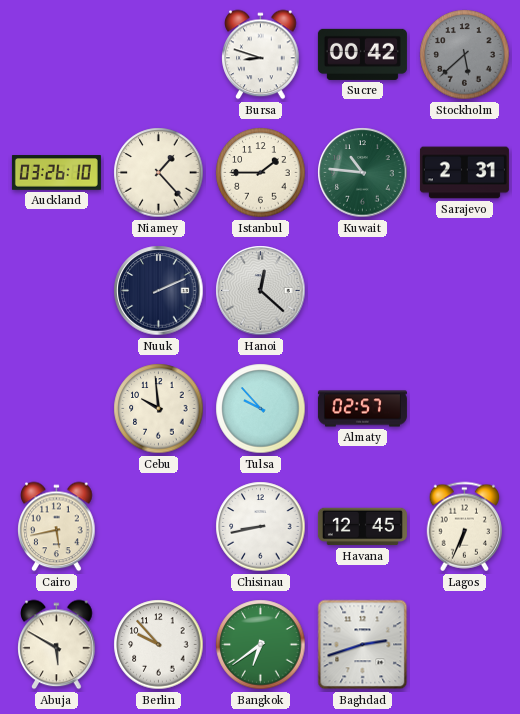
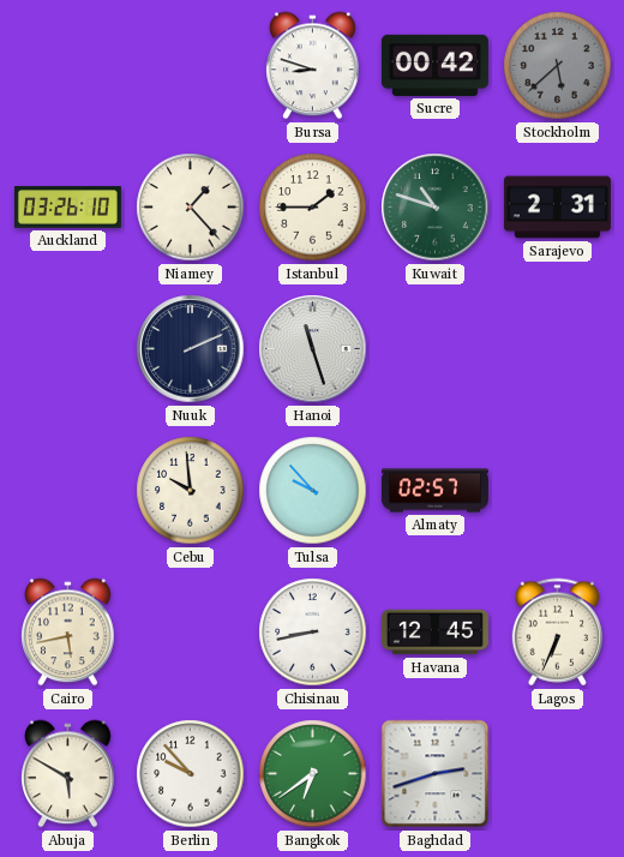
Kuwait: 10:46 -> 10:48
Hanoi: 12:22 -> 11:27
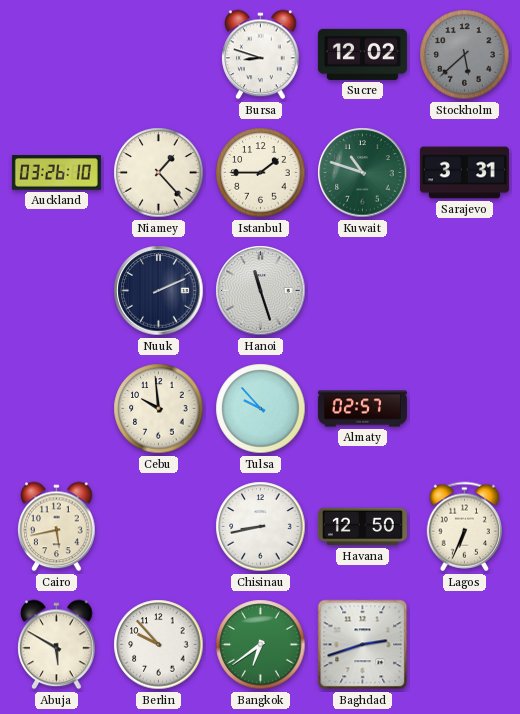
Sucre: 00:42 -> 12:02
Sarajevo: 2:31 -> 3:31
Havana: 12:45 -> 12:50
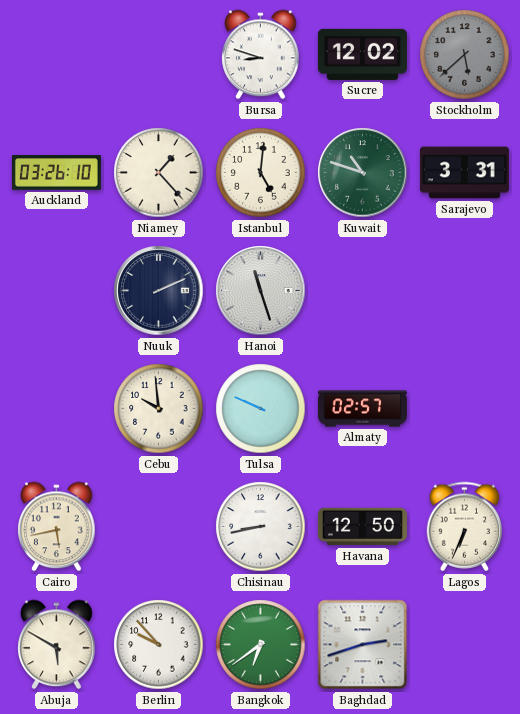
Istanbul: 1:45 -> 5:01
Tulsa: 9:53 -> 9:49
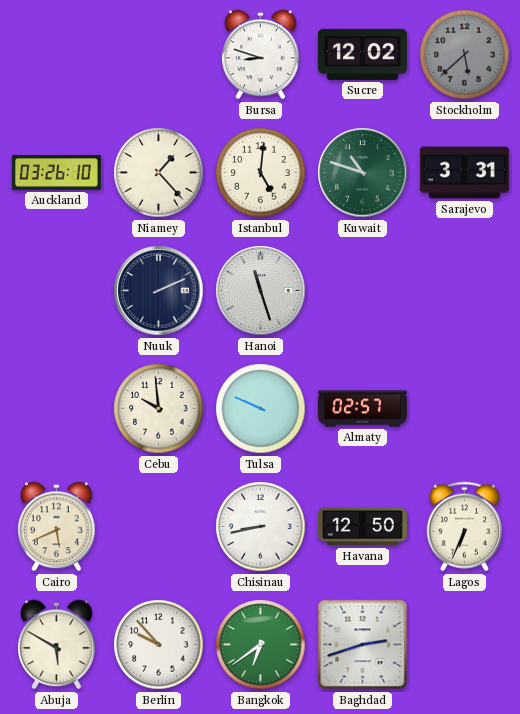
Cairo: 5:43 -> 5:41
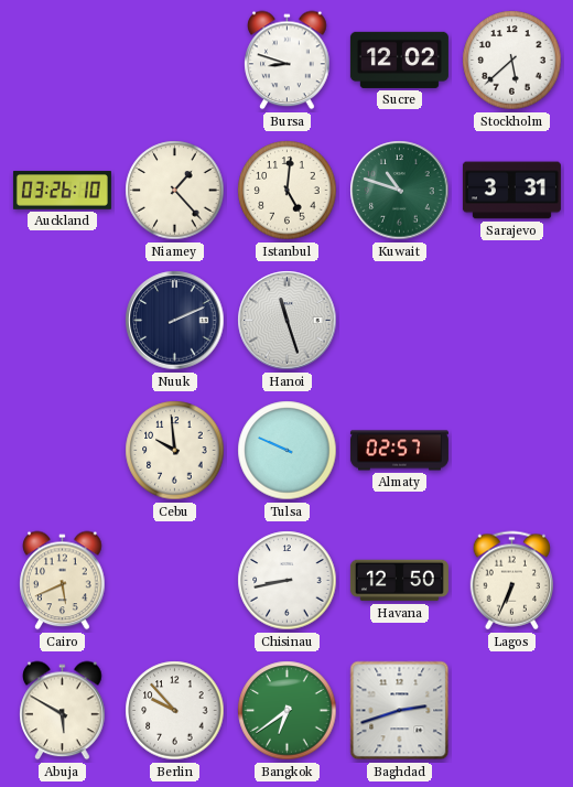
Stockholm dial: grey -> white
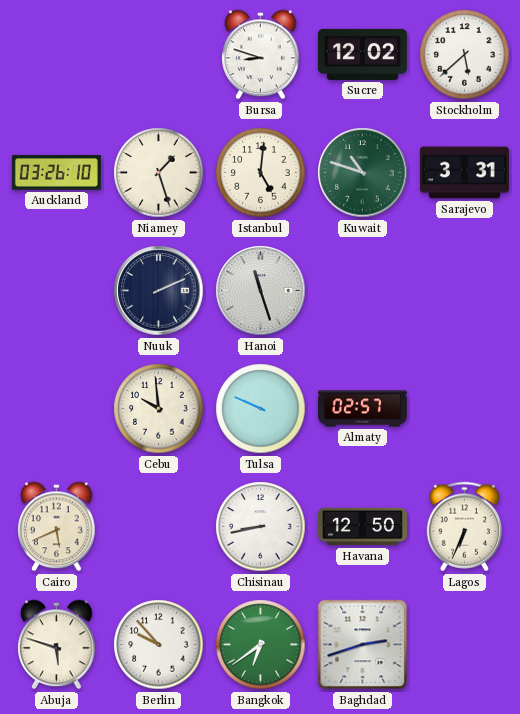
Niamey: 1:23 -> 1:27
Abuja: 5:50 -> 5:48
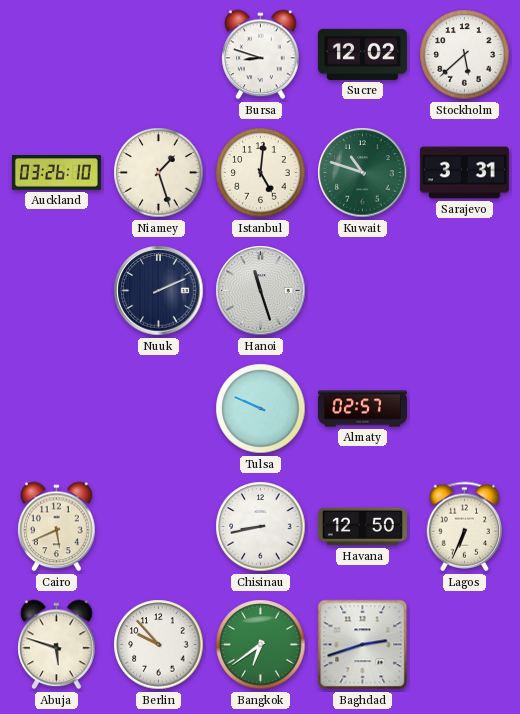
Cebu: 9:59 -> none
